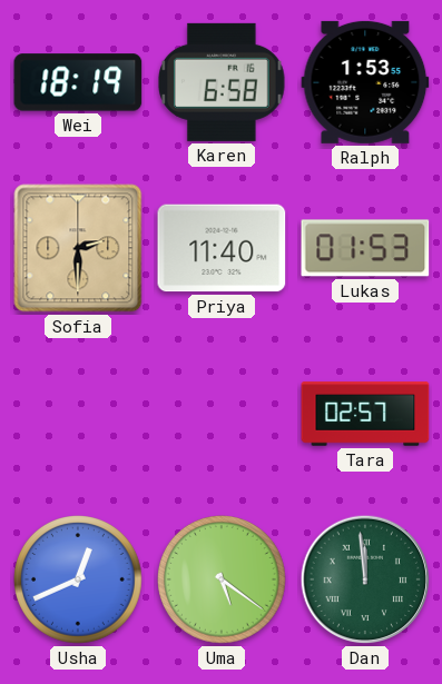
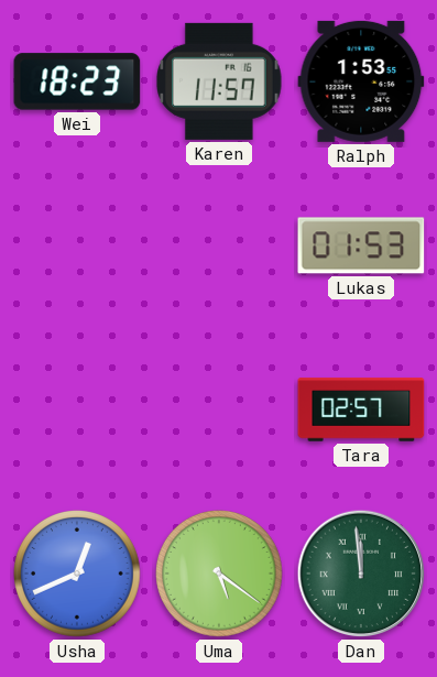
Wei: 18:19 -> 18:23
Karen: 6:58 -> 11:57
Sofia: 2:30 -> none
Priya: 11:40 -> none
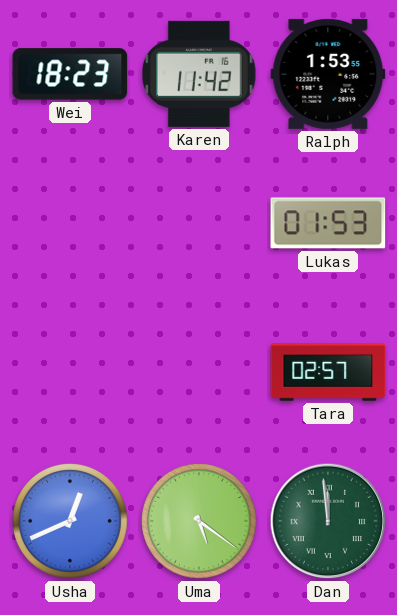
Karen: 11:57 -> 11:42
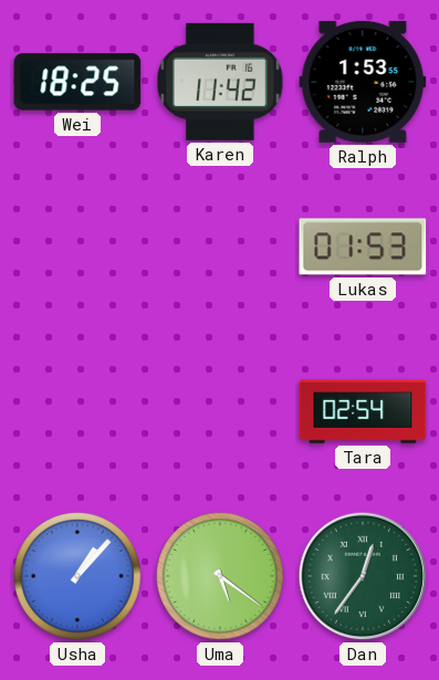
Wei: 18:23 -> 18:25
Tara: 02:57 -> 02:54
Usha: 12:41 -> 1:07
Dan: 11:59 -> 12:36
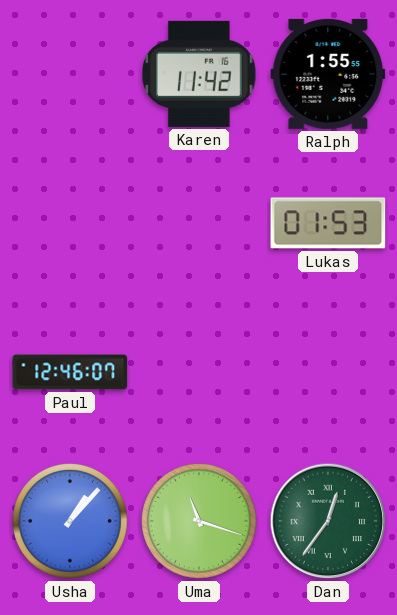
Wei: 18:25 -> none
Ralph: 1:53 -> 1:55
Paul: none -> 12:46
Tara: 02:54 -> none
Uma: 5:21 -> 11:18
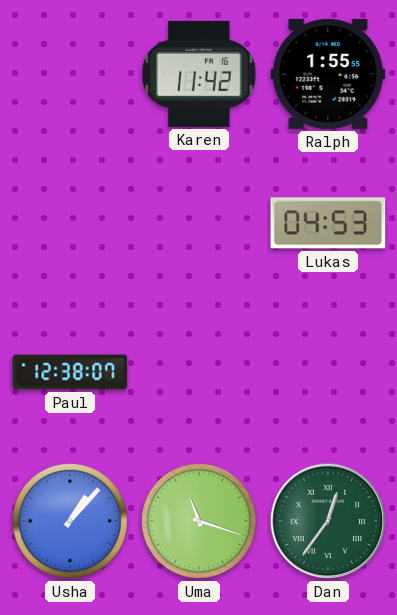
Lukas: 01:53 -> 04:53
Paul: 12:46 -> 12:38
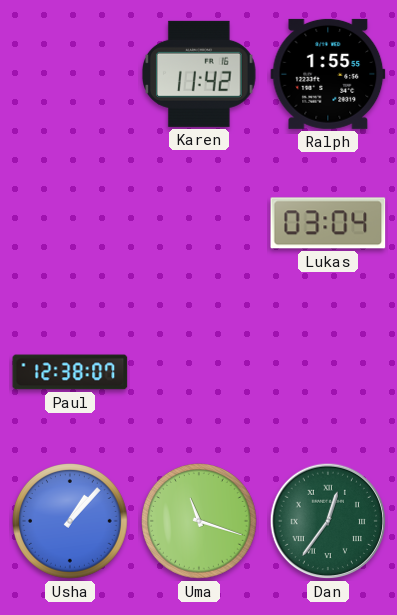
Lukas: 04:53 -> 03:04
